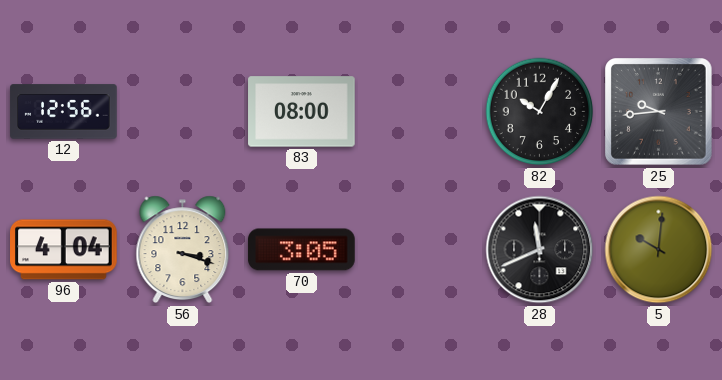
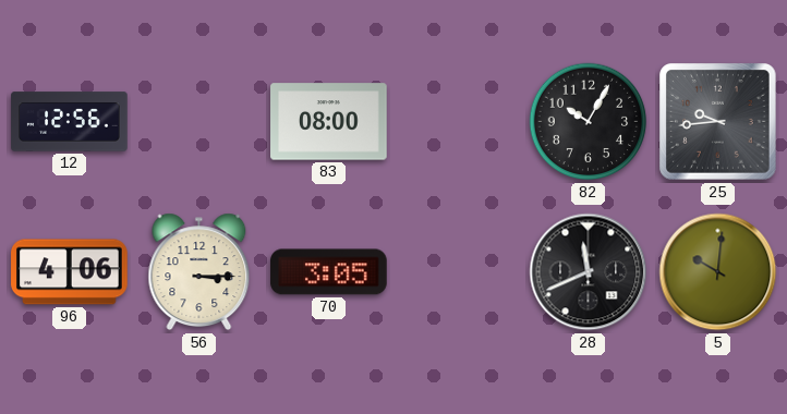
96: 4:04 -> 4:06
56: 3:18 -> 3:15
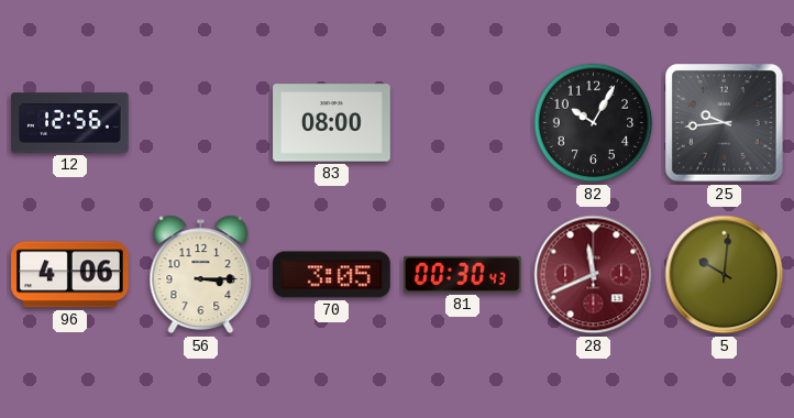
81: none -> 00:30
28 dial: black -> burgundy
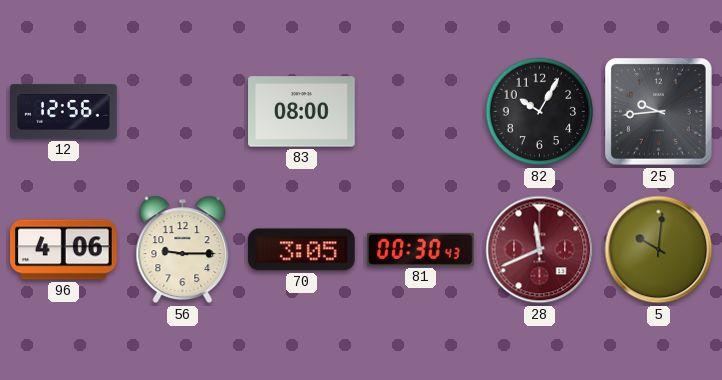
56: 3:15 -> 9:15
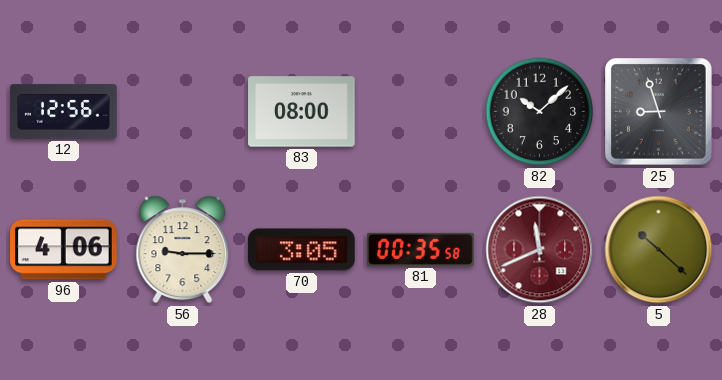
82: 10:05 -> 10:08
25: 9:44 -> 8:57
81: 00:30 -> 00:35
5: 10:01 -> 10:22
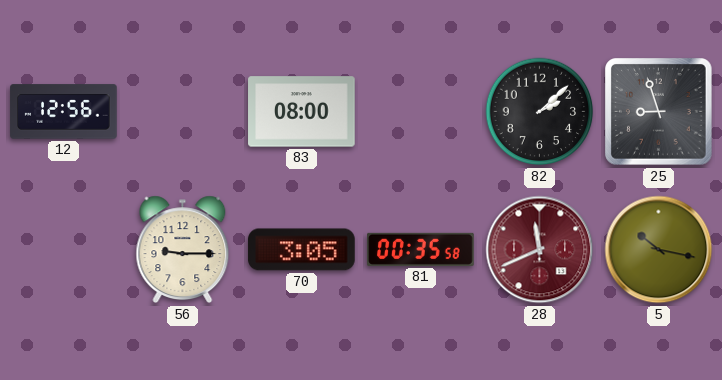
82: 10:08 -> 2:08
96: 4:06 -> none
5: 10:22 -> 10:17
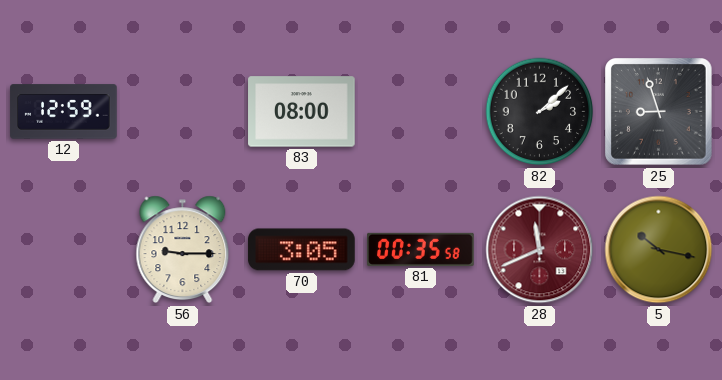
12: 12:56 -> 12:59
